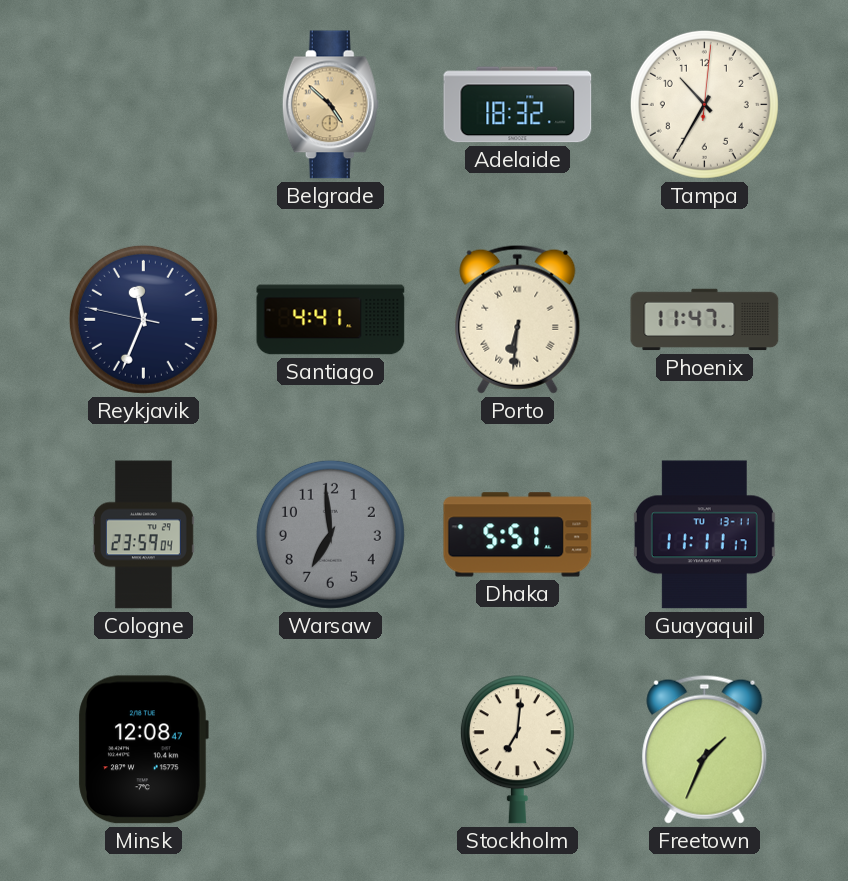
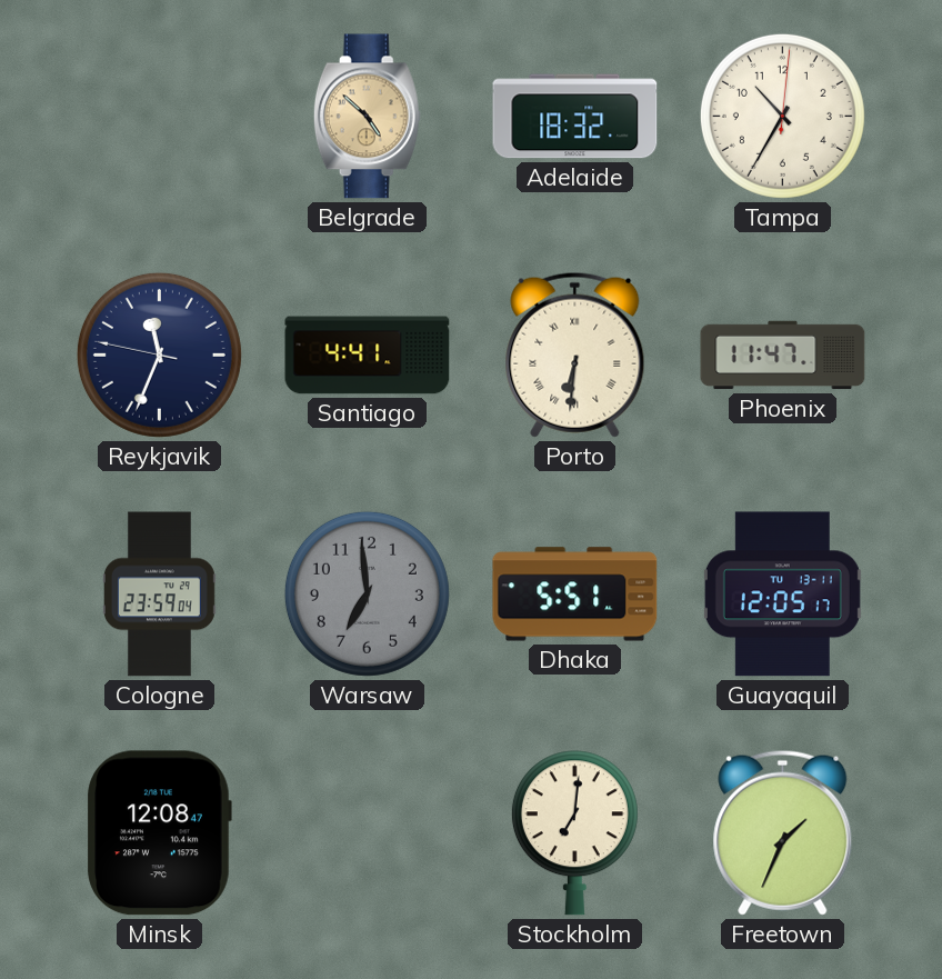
Guayaquil: 11:11 -> 12:05
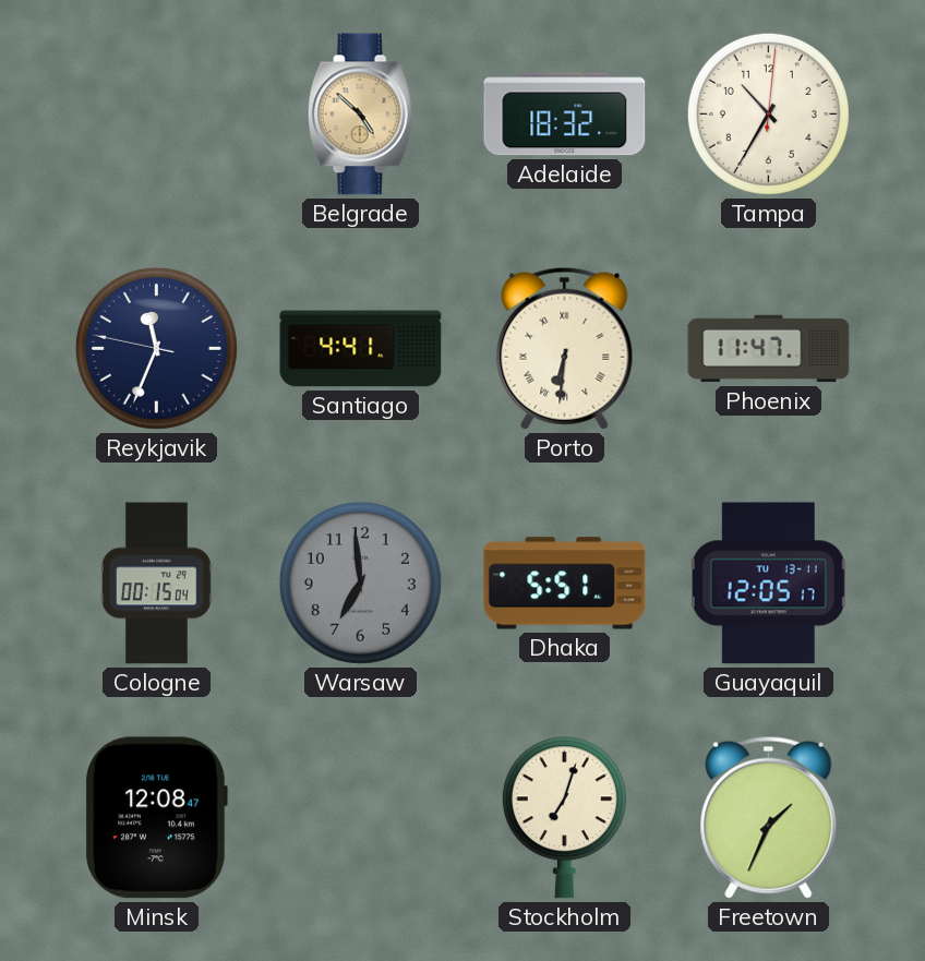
Cologne: 23:59 -> 00:15
Stockholm: 7:01 -> 7:03
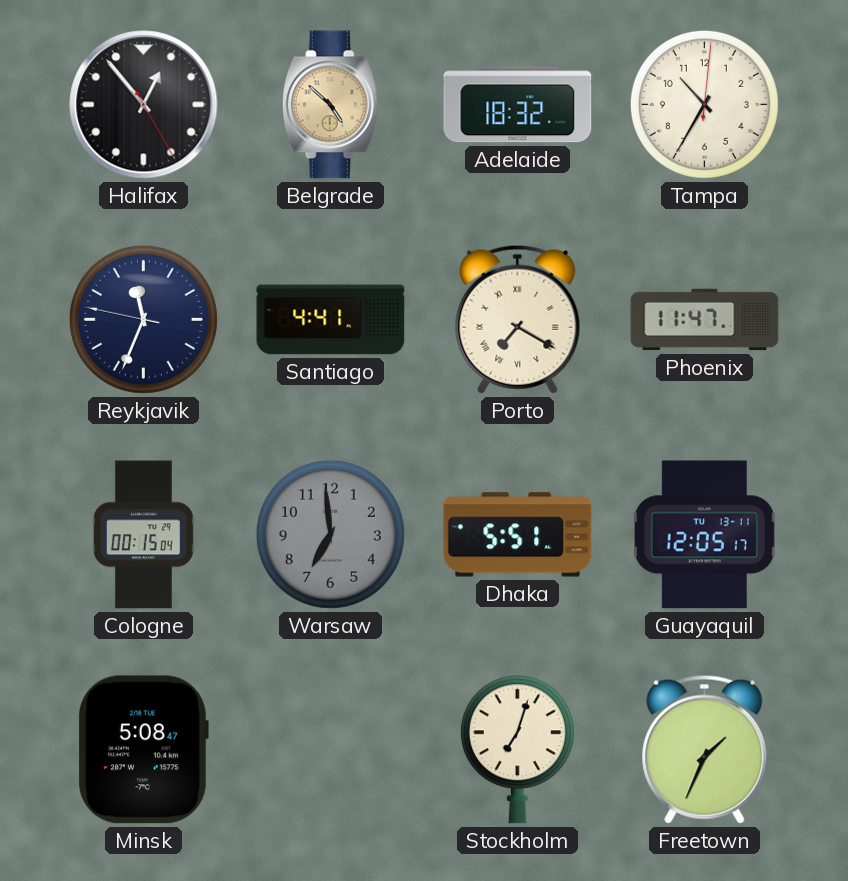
Halifax: none -> 12:53
Porto: 6:31 -> 7:20
Minsk: 12:08 -> 5:08
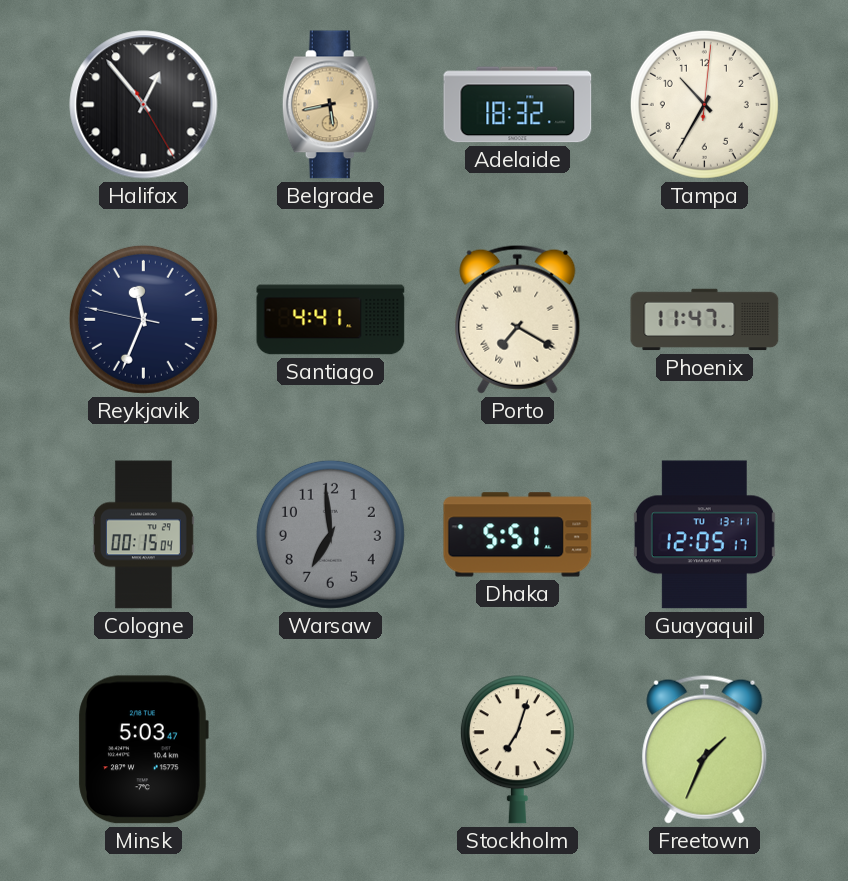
Belgrade: 4:52 -> 5:43
Minsk: 5:08 -> 5:03
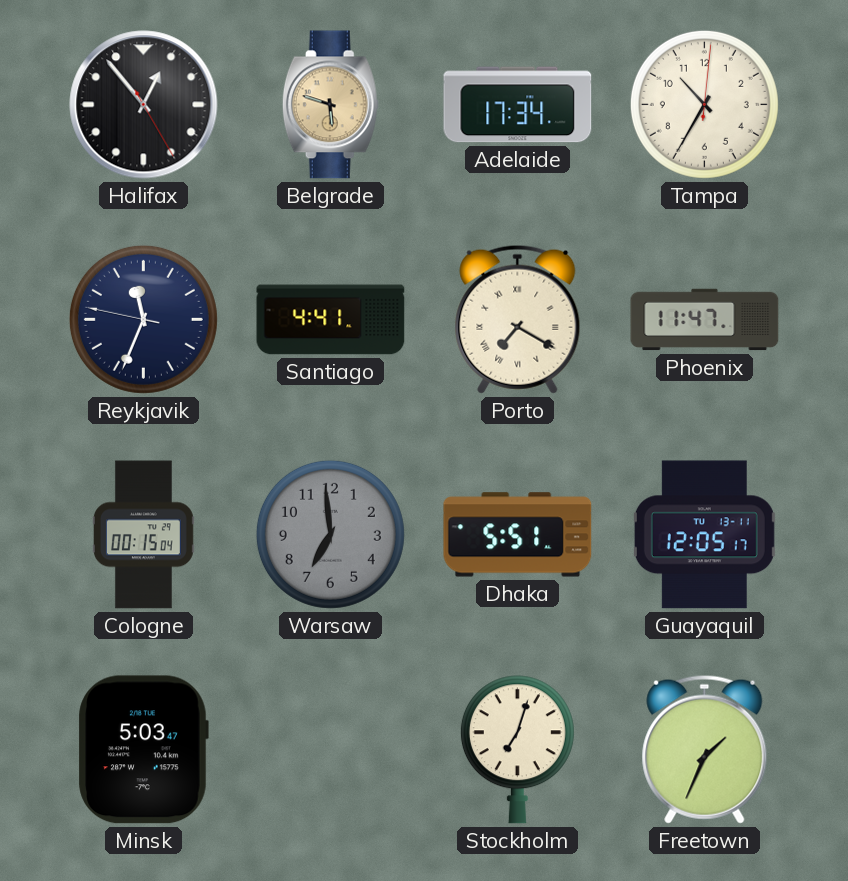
Belgrade: 5:43 -> 5:48
Adelaide: 18:32 -> 17:34
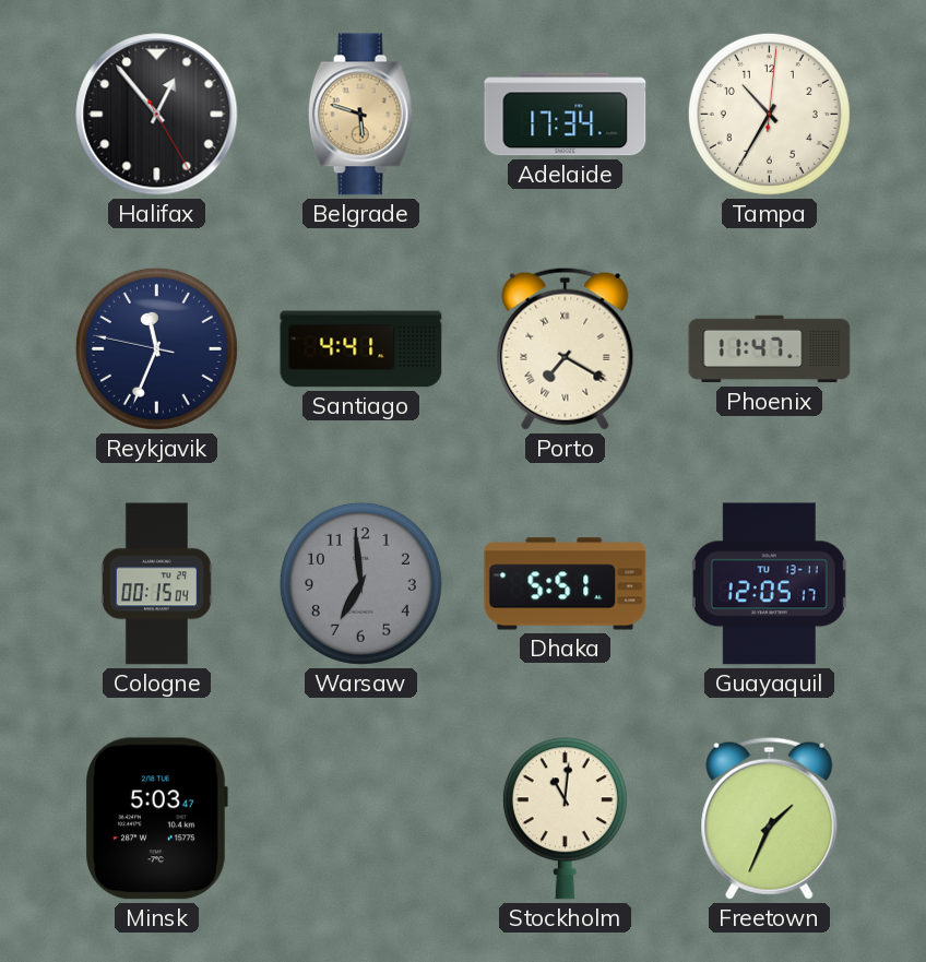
Stockholm: 7:03 -> 11:01
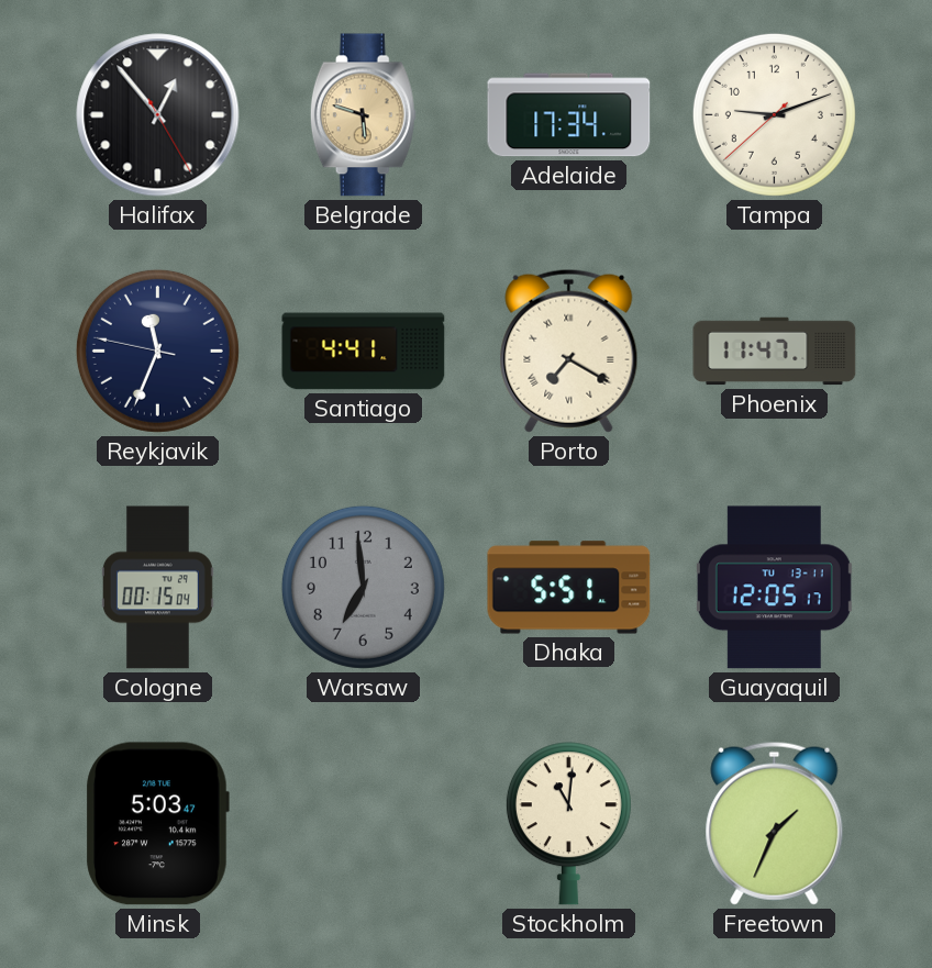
Tampa: 10:35 -> 9:11
